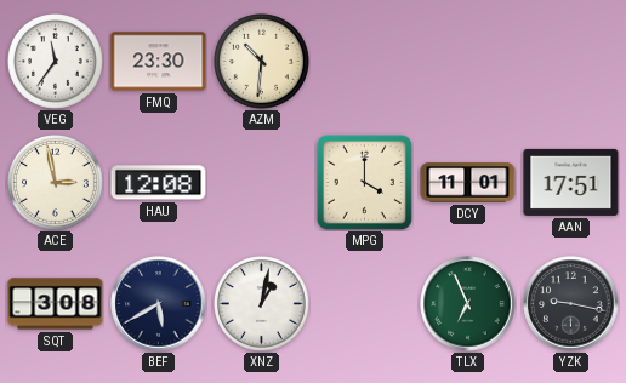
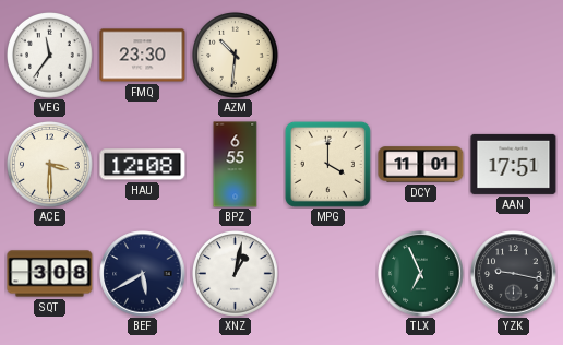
ACE: 2:58 -> 3:30
BPZ: none -> 6:55
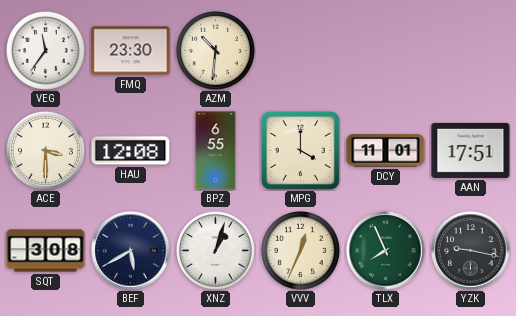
XNZ: 1:02 -> 1:03
VVV: none -> 12:34
TLX: 6:56 -> 7:56
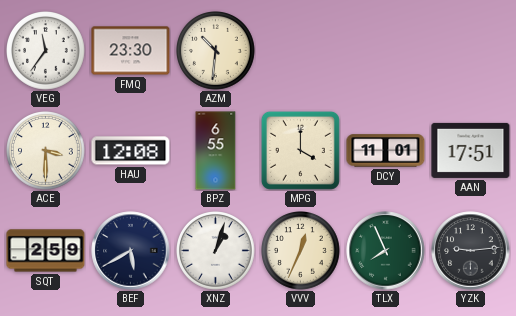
SQT: 3:08 -> 2:59
YZK: 9:17 -> 9:14
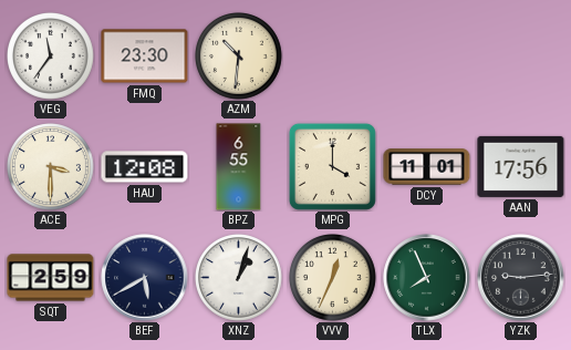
AAN: 17:51 -> 17:56
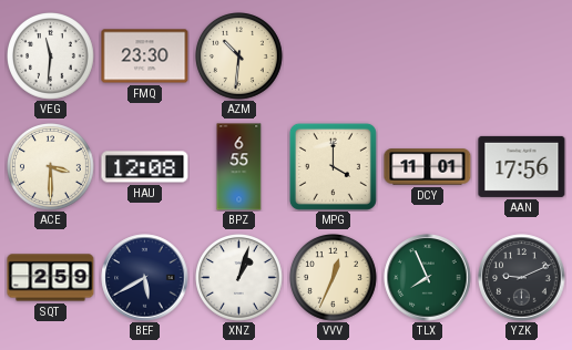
VEG: 11:36 -> 11:31
YZK: 9:14 -> 9:11
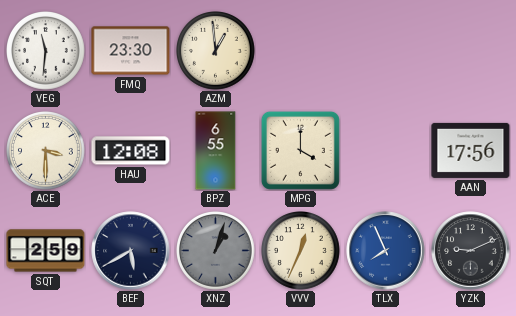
AZM: 10:31 -> 12:59
DCY: 11:01 -> none
XNZ dial: white -> grey
TLX dial: green -> blue
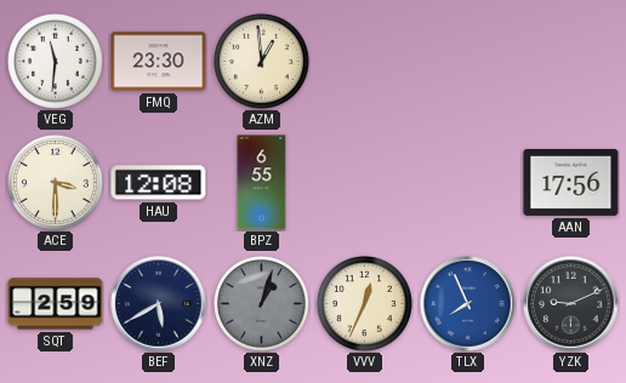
MPG: 4:00 -> none
